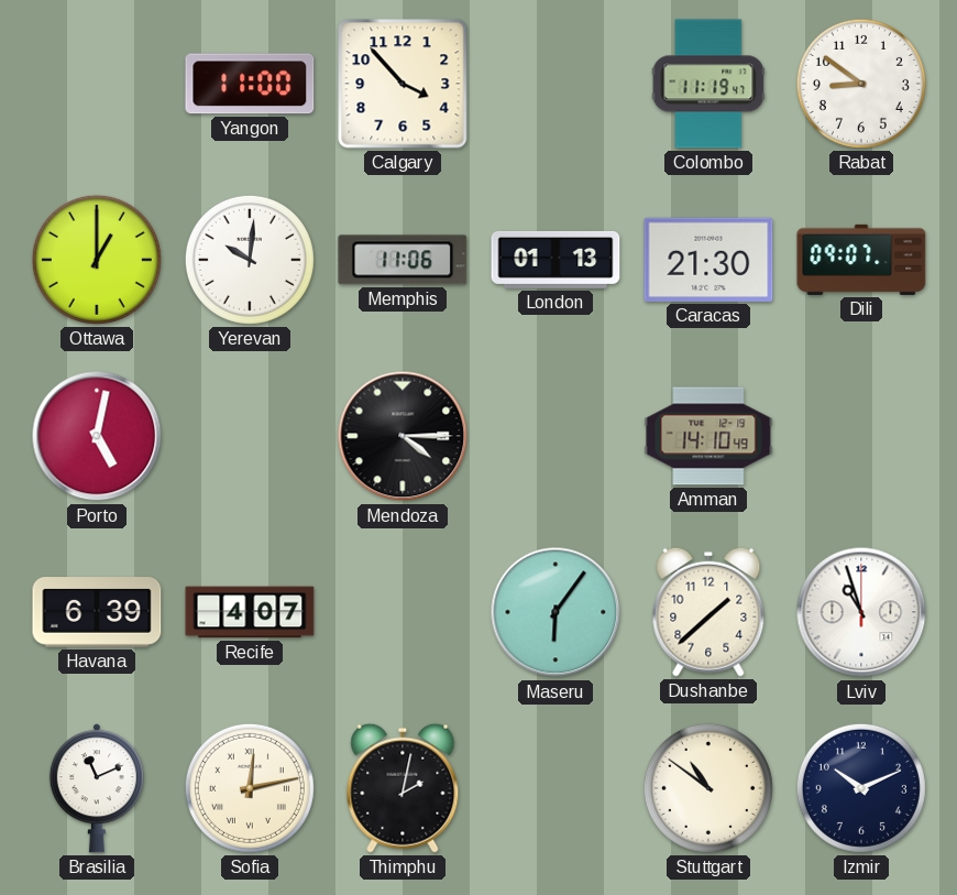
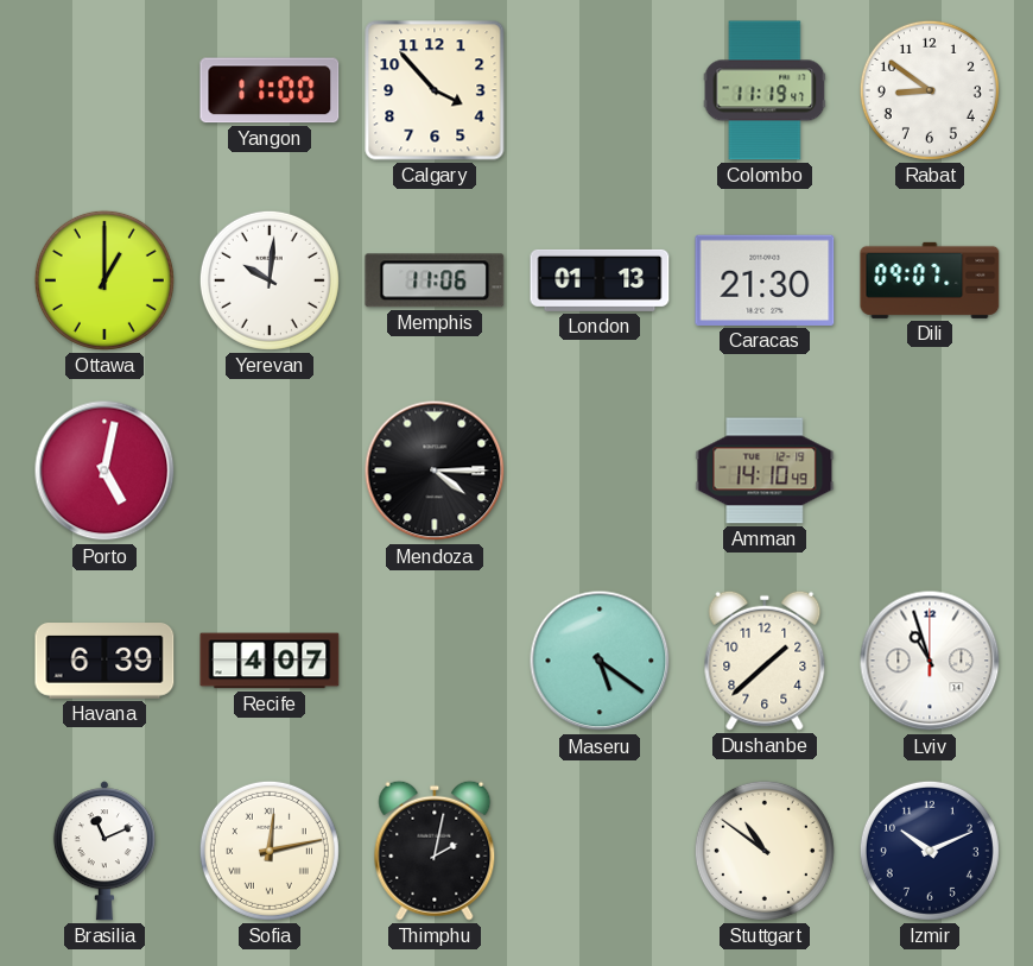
Maseru: 6:06 -> 5:21
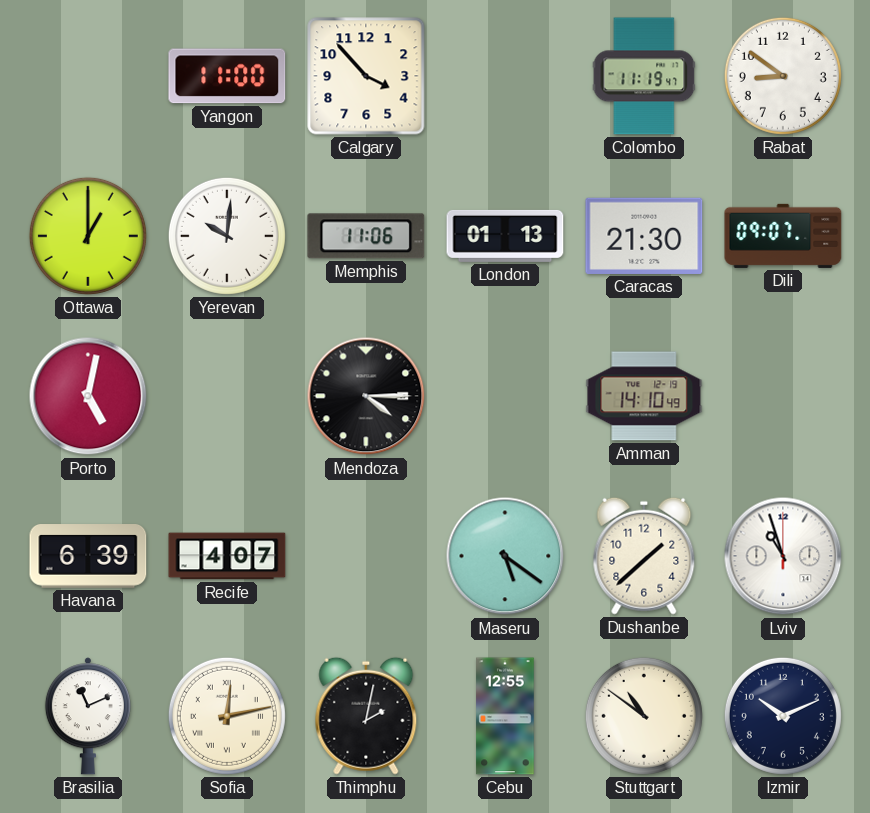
Cebu: none -> 12:55
